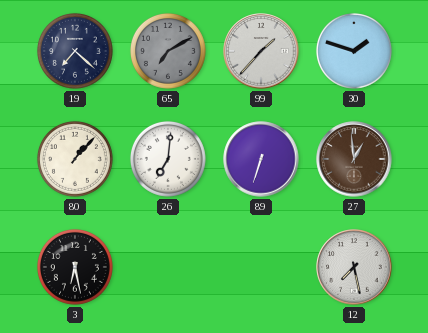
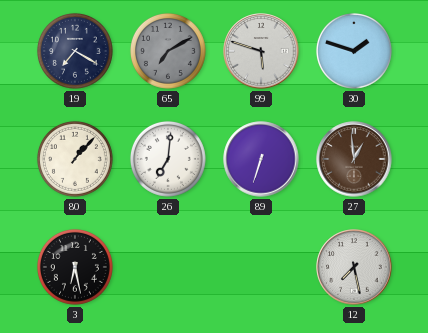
19: 7:22 -> 7:20
99: 1:37 -> 5:48
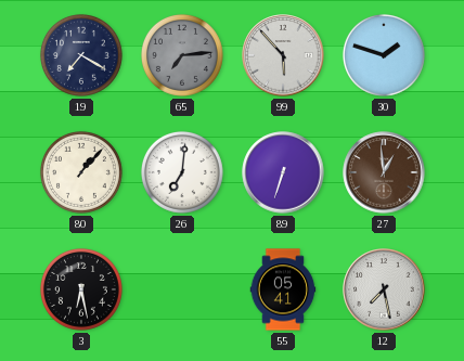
65: 7:10 -> 7:14
99: 5:48 -> 5:53
55: none -> 05:41
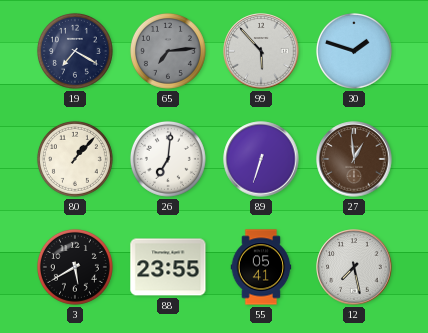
3: 6:28 -> 5:40
88: none -> 23:55
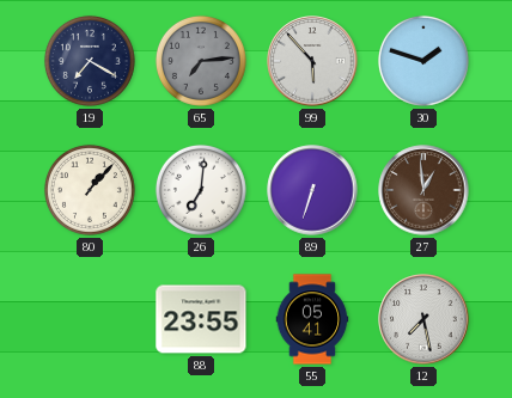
3: 5:40 -> none
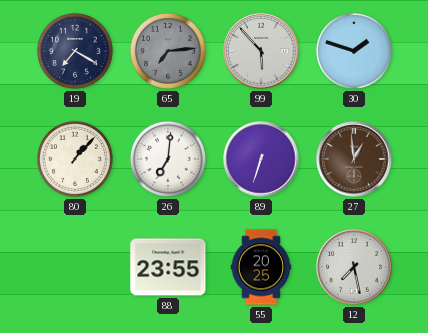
55: 05:41 -> 20:25
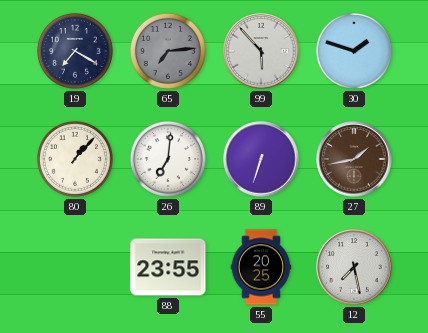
27: 12:59 -> 1:43
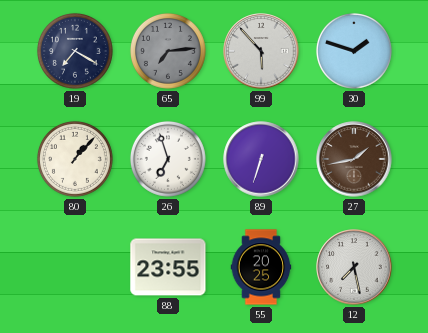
26: 7:01 -> 6:57
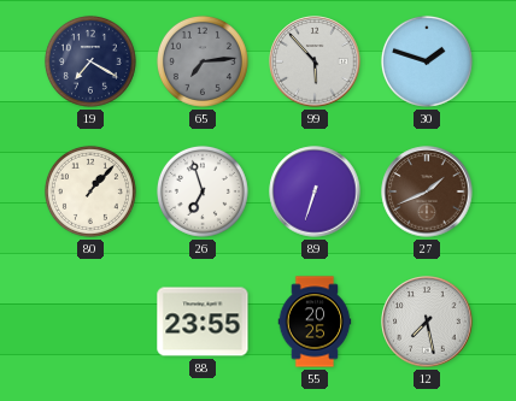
27: 1:43 -> 1:41
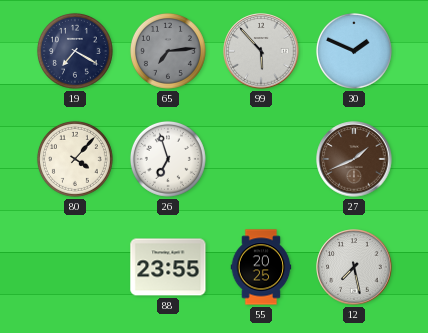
30: 1:48 -> 1:49
80: 1:07 -> 4:07
89: 6:33 -> none
